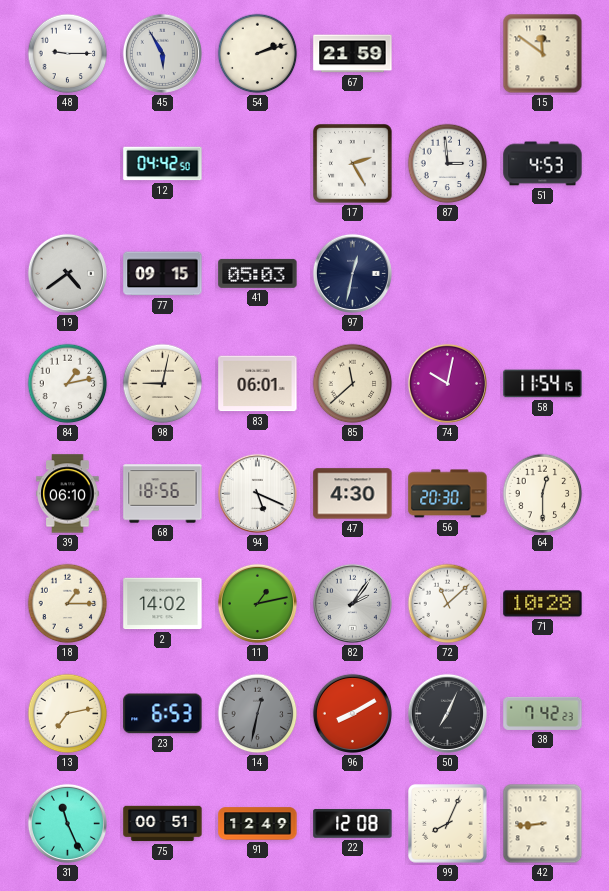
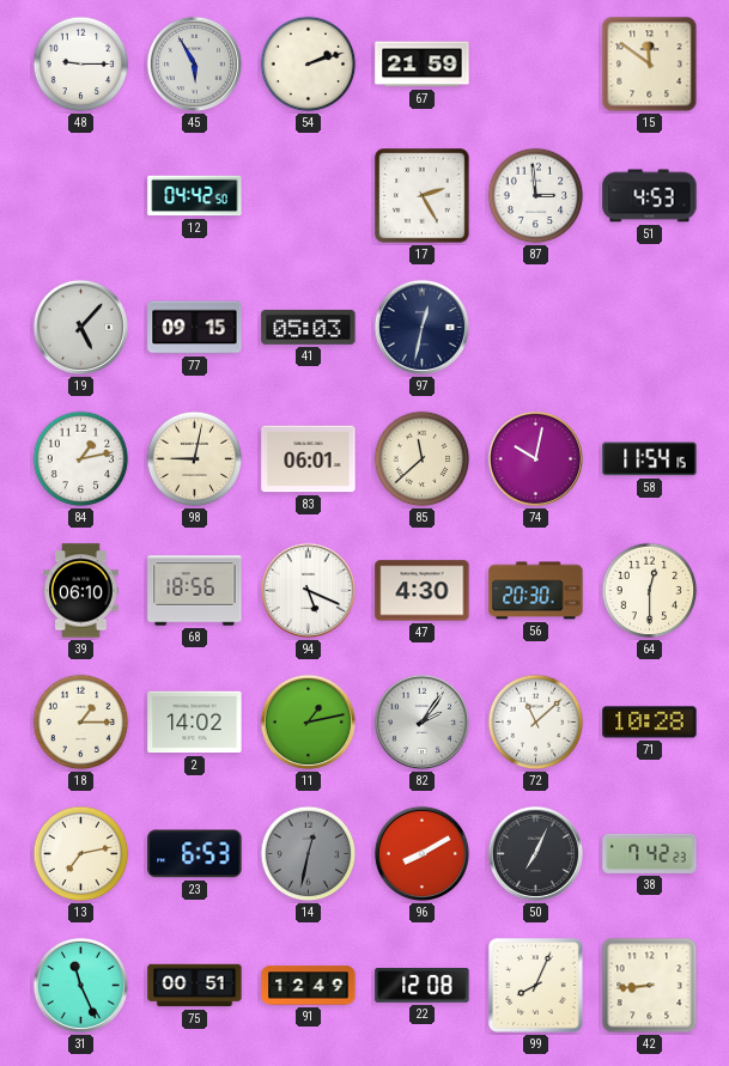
19: 4:39 -> 5:07
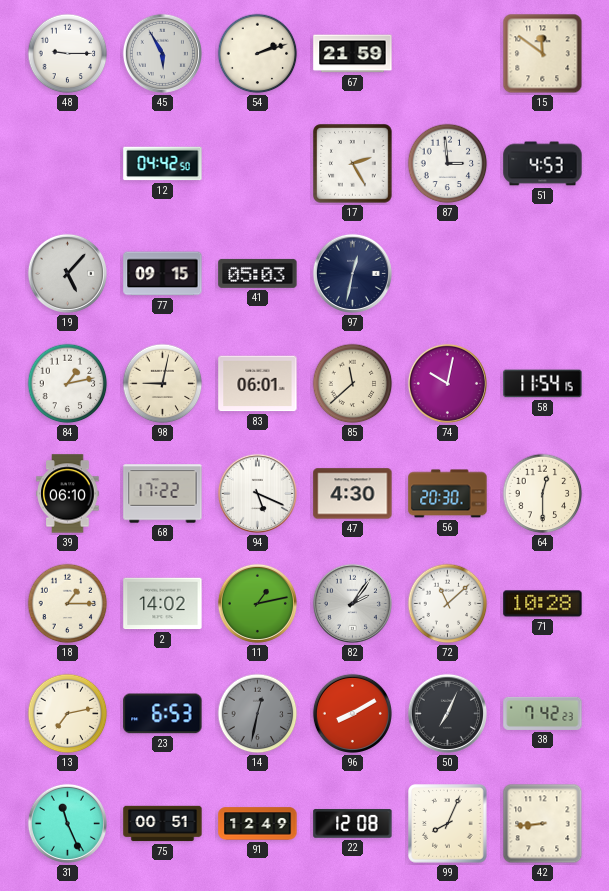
68: 18:56 -> 17:22
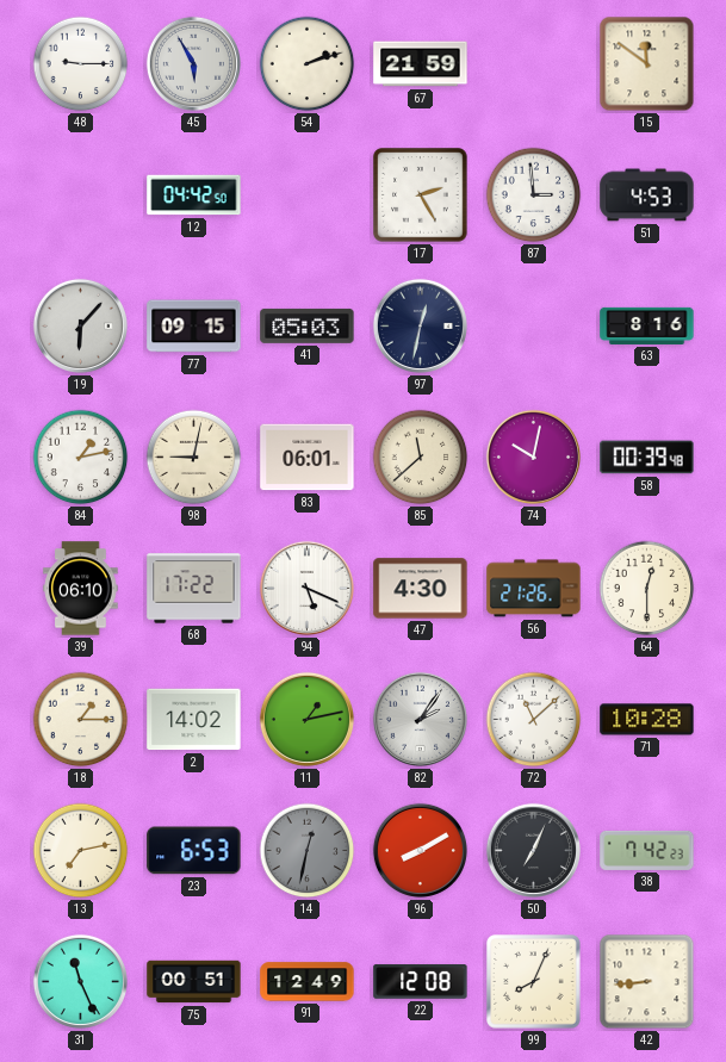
19: 5:07 -> 6:07
63: none -> 8:16
58: 11:54 -> 00:39
56: 20:30 -> 21:26
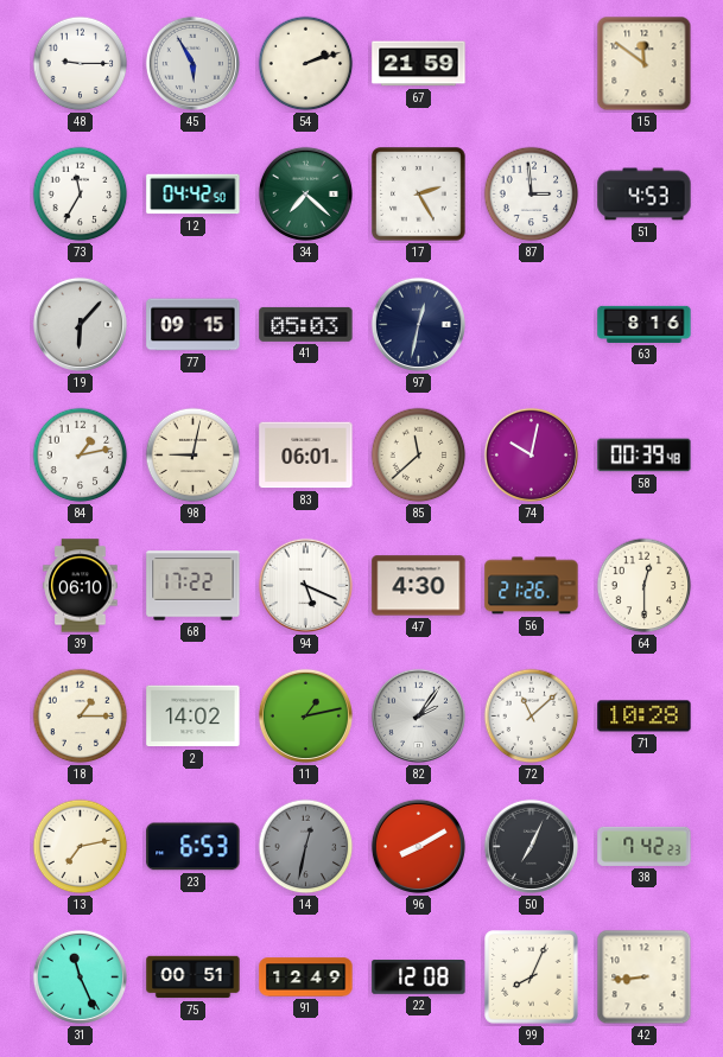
73: none -> 11:35
34: none -> 7:22
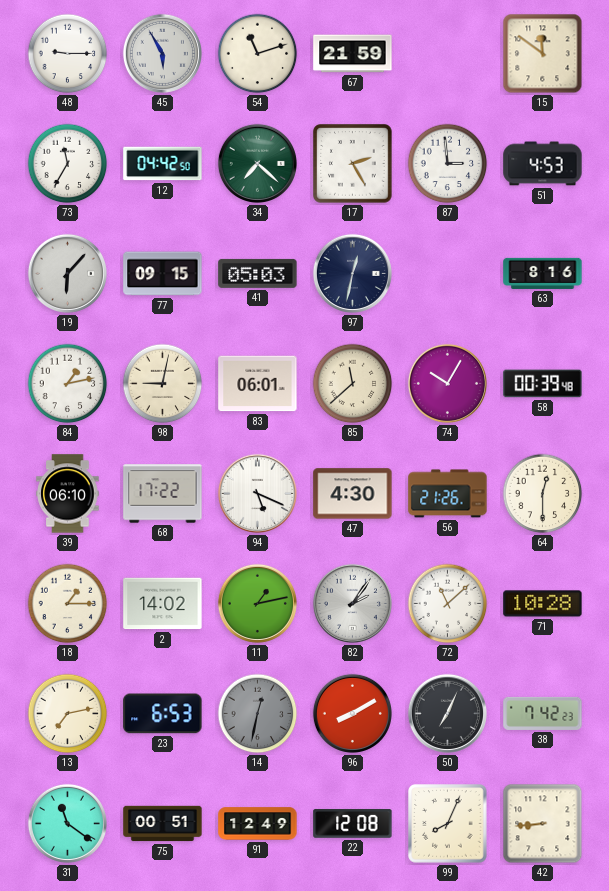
54: 2:12 -> 11:12
74: 10:02 -> 10:05
31: 11:26 -> 11:21
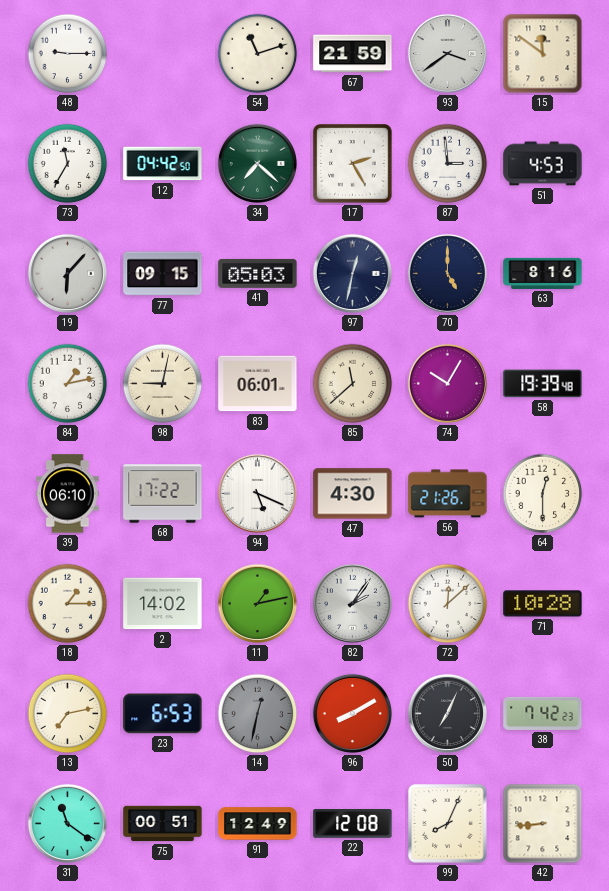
45: 5:55 -> none
93: none -> 3:39
70: none -> 5:00
58: 00:39 -> 19:39
72: 11:08 -> 12:08
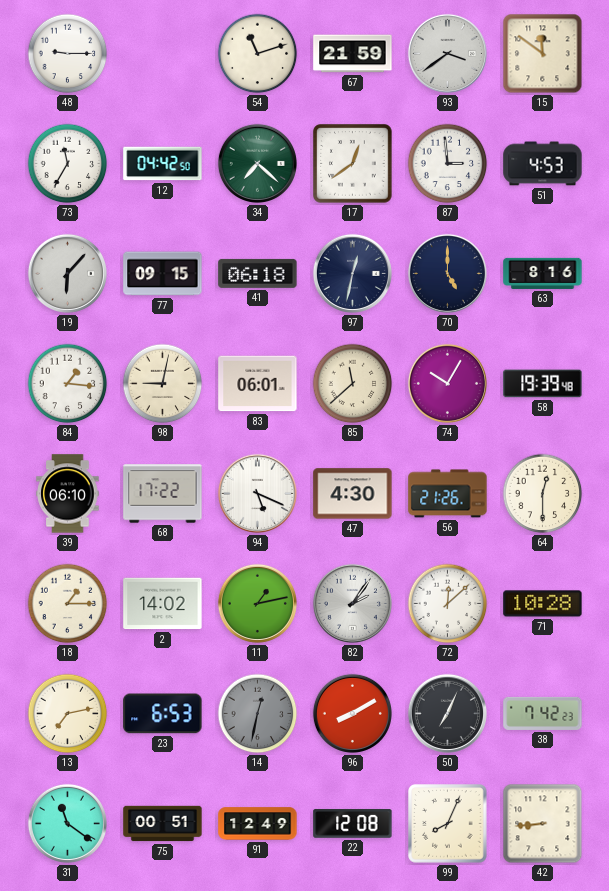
17: 2:25 -> 12:39
41: 05:03 -> 06:18
84: 1:13 -> 1:16
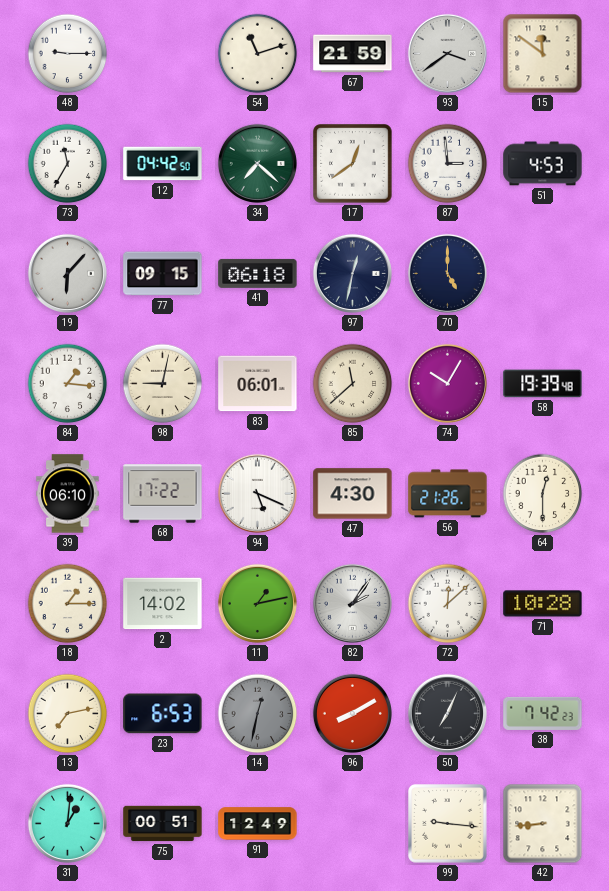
63: 8:16 -> none
31: 11:21 -> 1:01
22: 12:08 -> none
99: 8:04 -> 9:16
